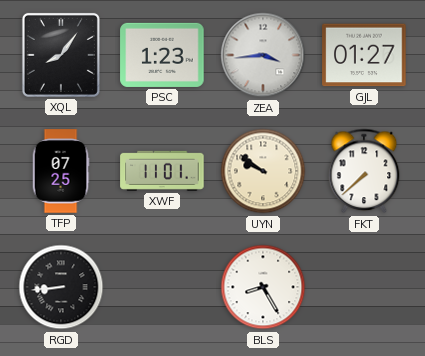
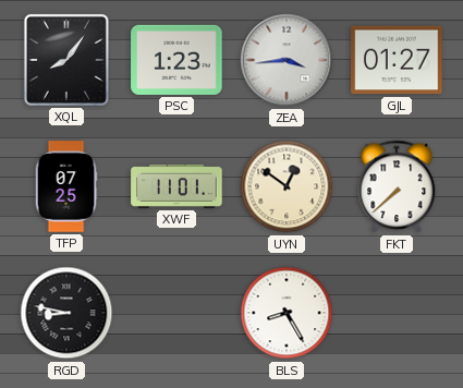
UYN: 9:51 -> 12:51
RGD: 8:44 -> 8:47
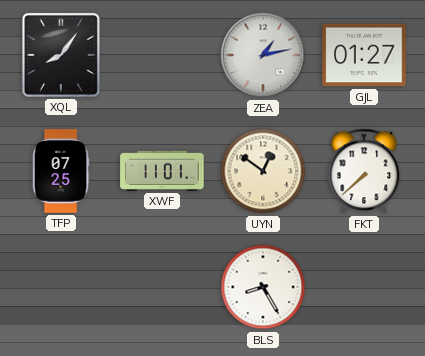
PSC: 1:23 -> none
ZEA: 3:44 -> 1:13
RGD: 8:47 -> none
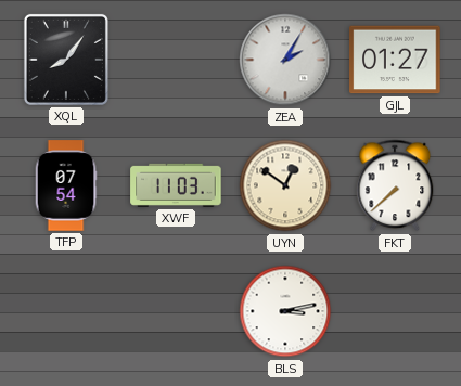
ZEA: 1:13 -> 2:05
TFP: 07:25 -> 07:54
XWF: 11:01 -> 11:03
BLS: 8:25 -> 3:13
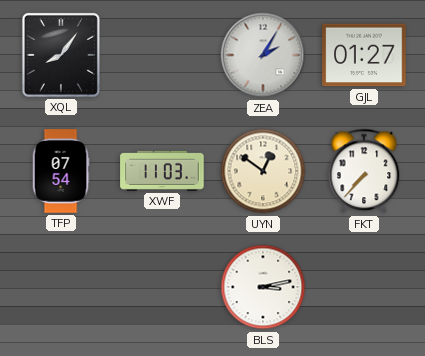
FKT: 7:38 -> 7:37
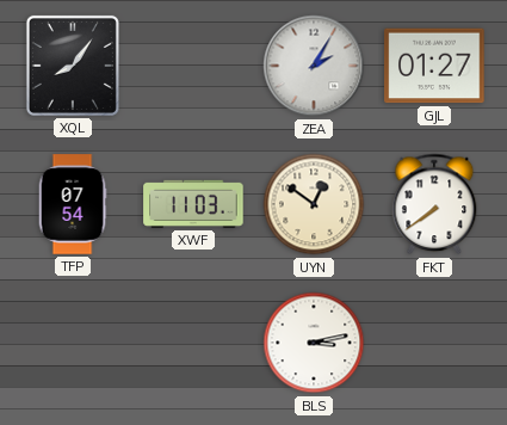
FKT: 7:37 -> 7:39
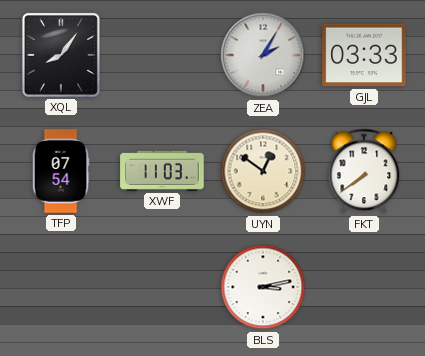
GJL: 01:27 -> 03:33
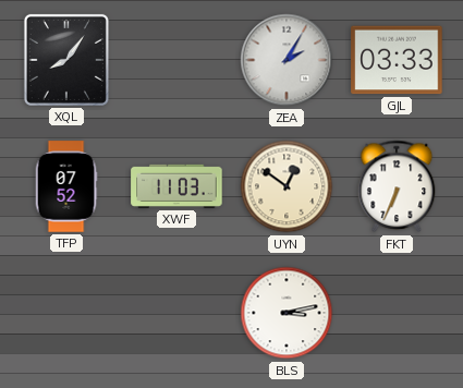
TFP: 07:54 -> 07:52
FKT: 7:39 -> 6:34
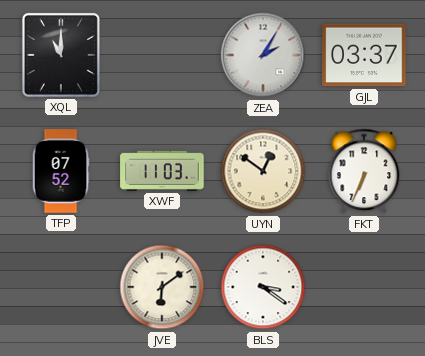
XQL: 8:06 -> 11:00
GJL: 03:33 -> 03:37
JVE: none -> 6:09
BLS: 3:13 -> 3:21
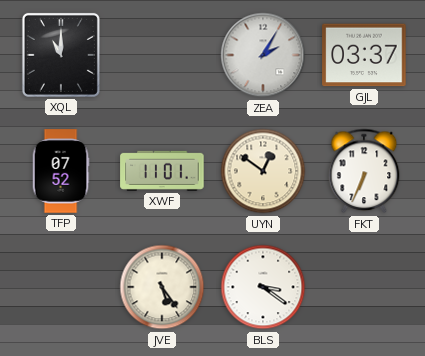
XWF: 11:03 -> 11:01
JVE: 6:09 -> 5:24
